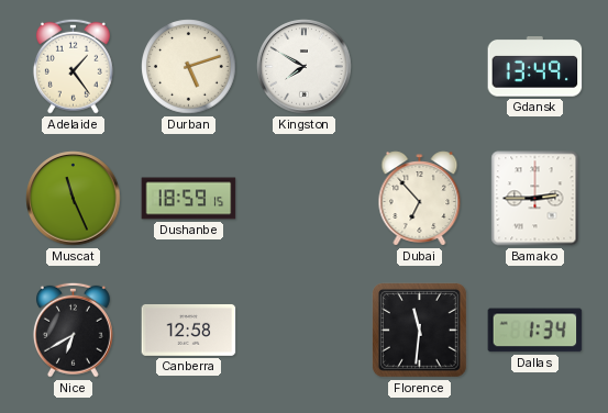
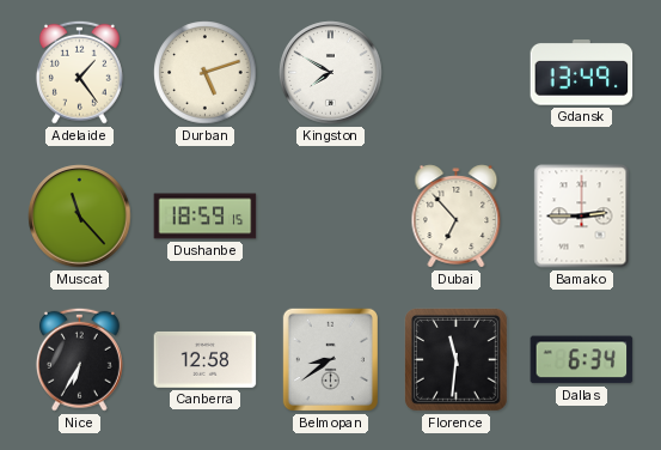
Muscat: 11:26 -> 11:23
Nice: 6:40 -> 6:35
Belmopan: none -> 8:39
Dallas: 1:34 -> 6:34
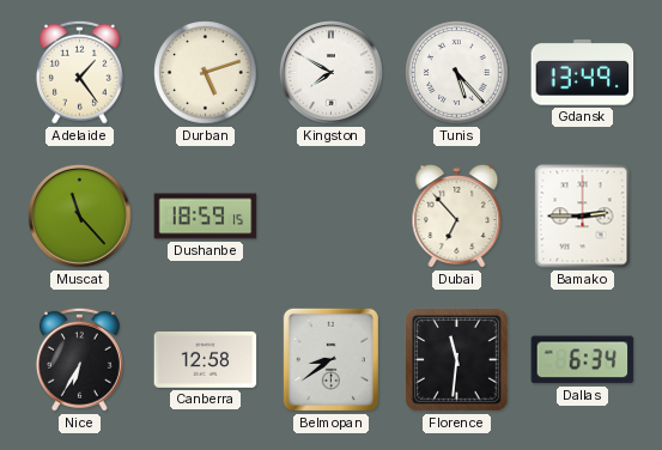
Tunis: none -> 5:23
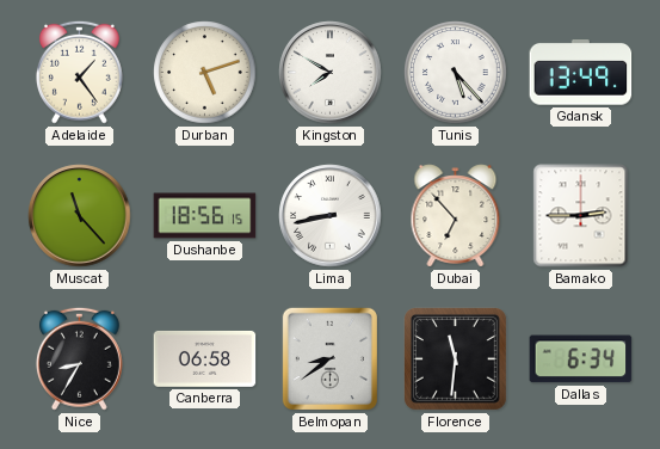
Dushanbe: 18:59 -> 18:56
Lima: none -> 8:43
Nice: 6:35 -> 8:35
Canberra: 12:58 -> 06:58
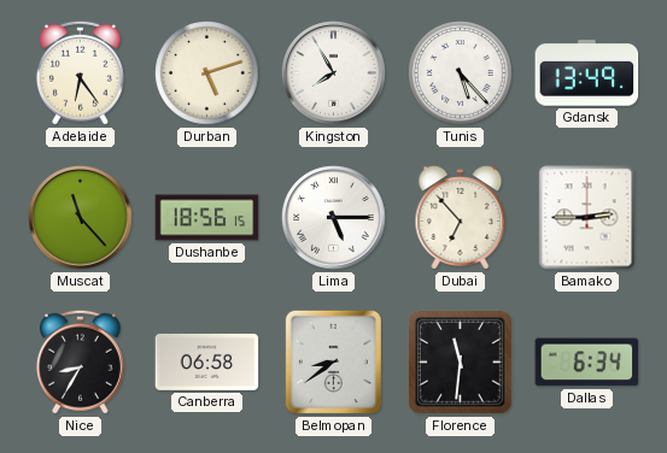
Adelaide: 1:24 -> 6:24
Kingston: 7:50 -> 7:55
Lima: 8:43 -> 5:15
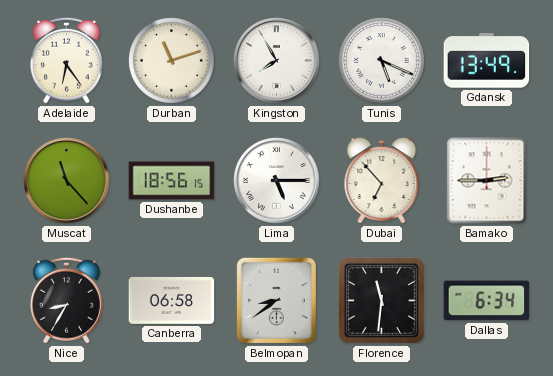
Durban: 5:12 -> 11:12
Tunis: 5:23 -> 5:19
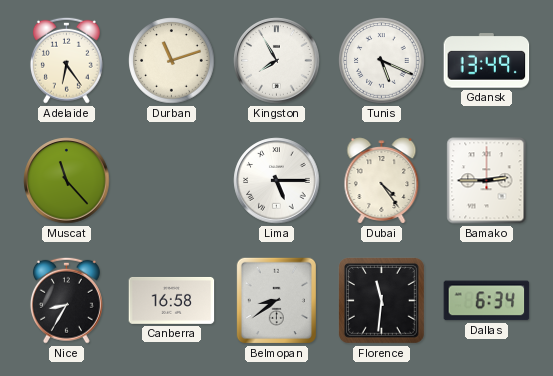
Dushanbe: 18:56 -> none
Dubai: 6:53 -> 4:24
Canberra: 06:58 -> 16:58
